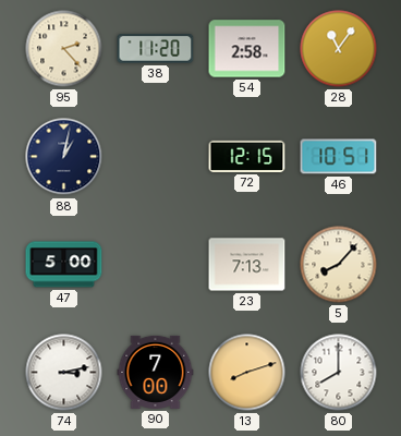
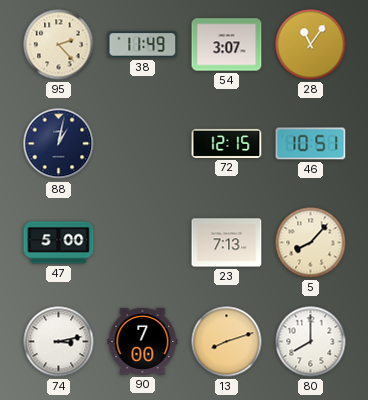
38: 11:20 -> 11:49
54: 2:58 -> 3:07
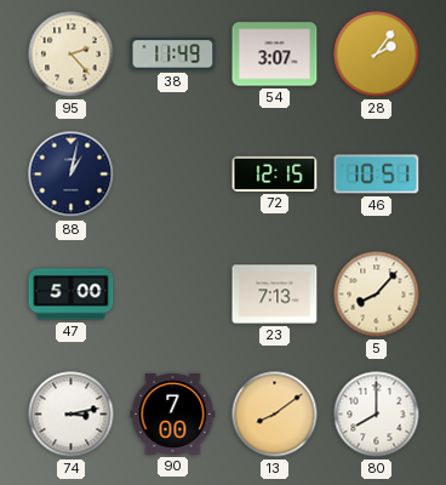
28: 11:06 -> 2:06
13: 8:12 -> 8:09
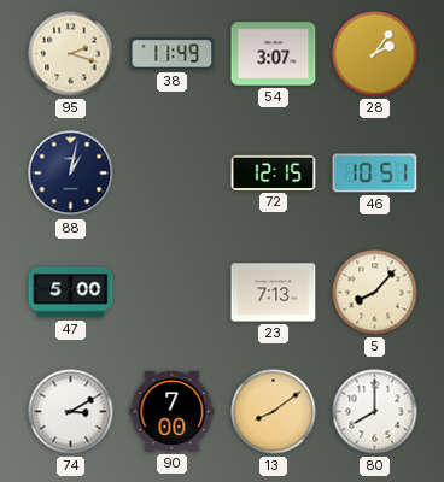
95: 2:23 -> 2:18
74: 3:13 -> 3:10
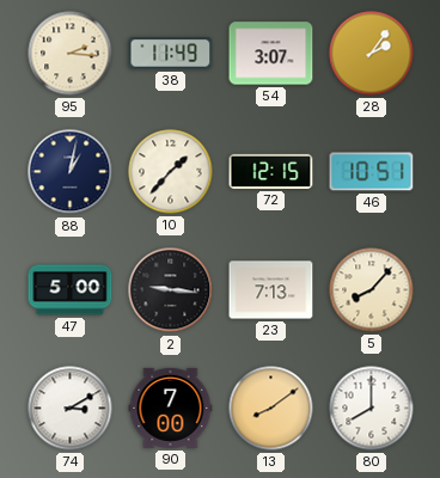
95: 2:18 -> 2:16
10: none -> 1:37
2: none -> 9:16
